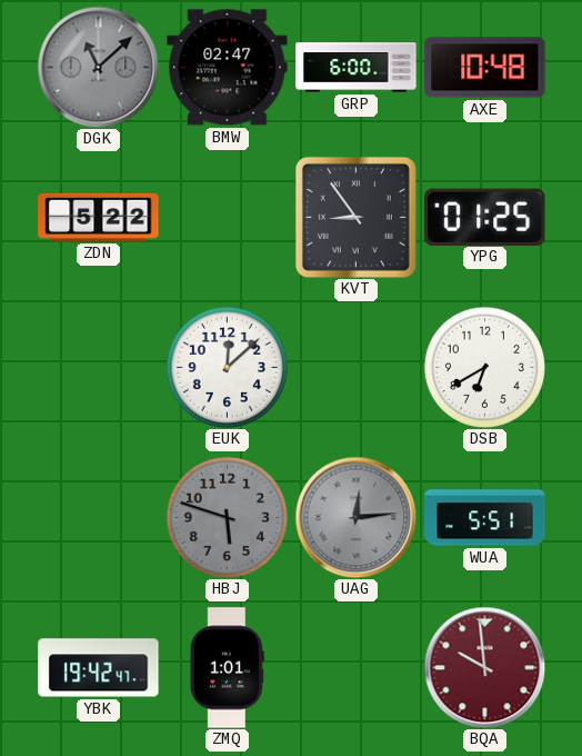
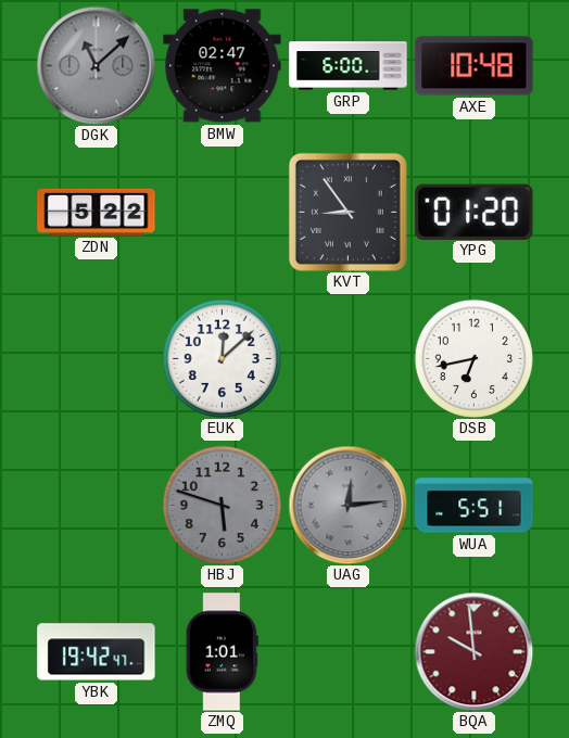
YPG: 01:25 -> 01:20
DSB: 6:40 -> 6:43
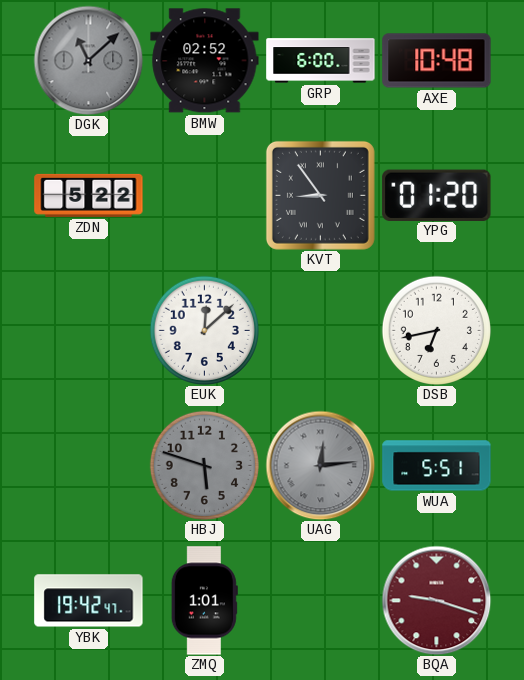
BMW: 02:47 -> 02:52
BQA: 9:59 -> 9:18
